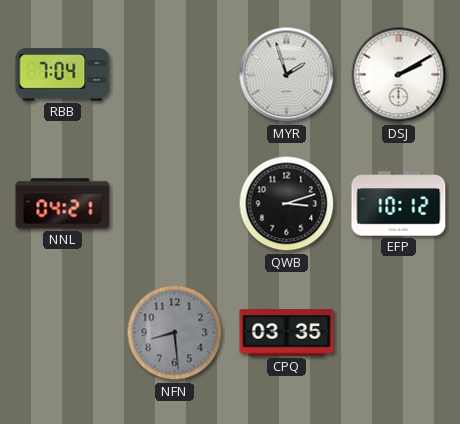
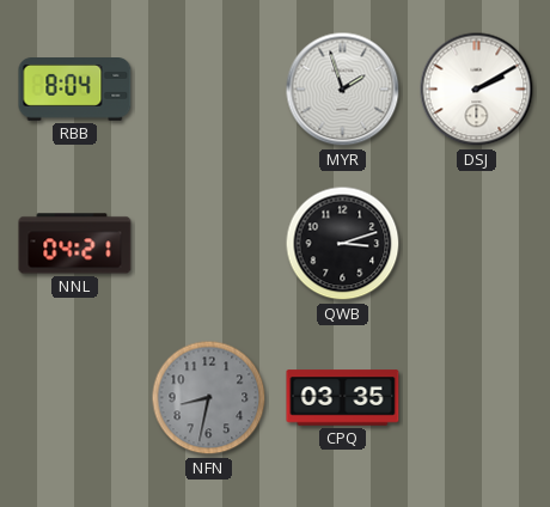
RBB: 7:04 -> 8:04
EFP: 10:12 -> none
NFN: 8:29 -> 8:32
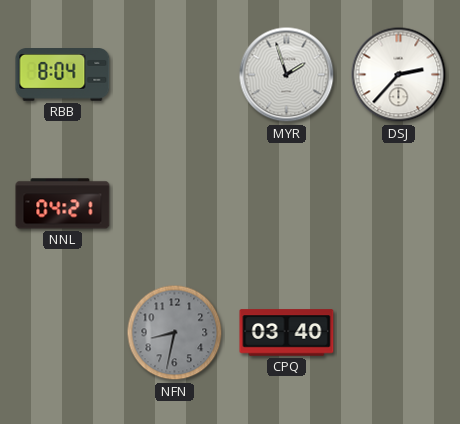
DSJ: 2:10 -> 2:37
QWB: 3:12 -> none
CPQ: 03:35 -> 03:40
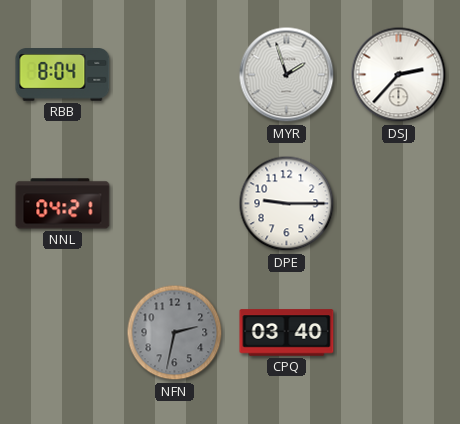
DPE: none -> 9:15
NFN: 8:32 -> 2:32
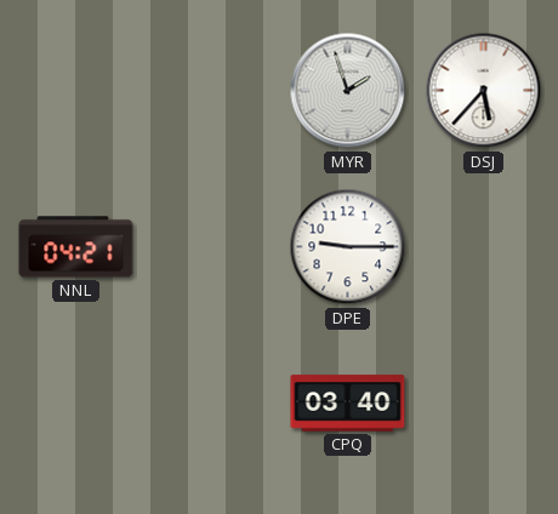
RBB: 8:04 -> none
DSJ: 2:37 -> 5:37
NFN: 2:32 -> none
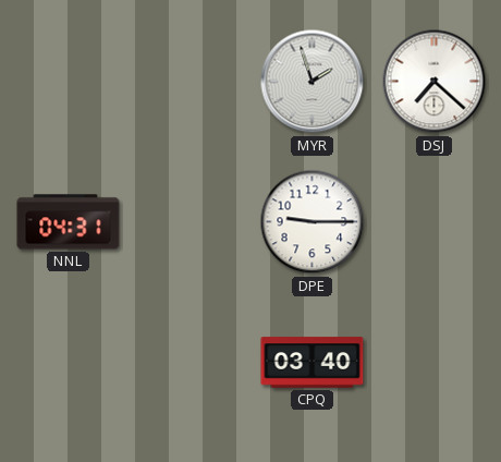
DSJ: 5:37 -> 7:22
NNL: 04:21 -> 04:31
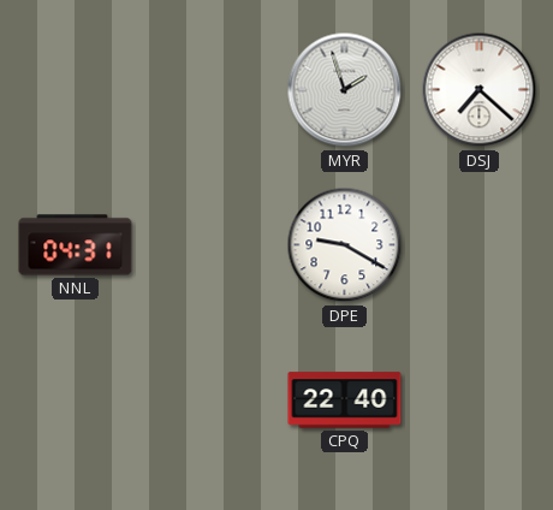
DPE: 9:15 -> 9:20
CPQ: 03:40 -> 22:40
